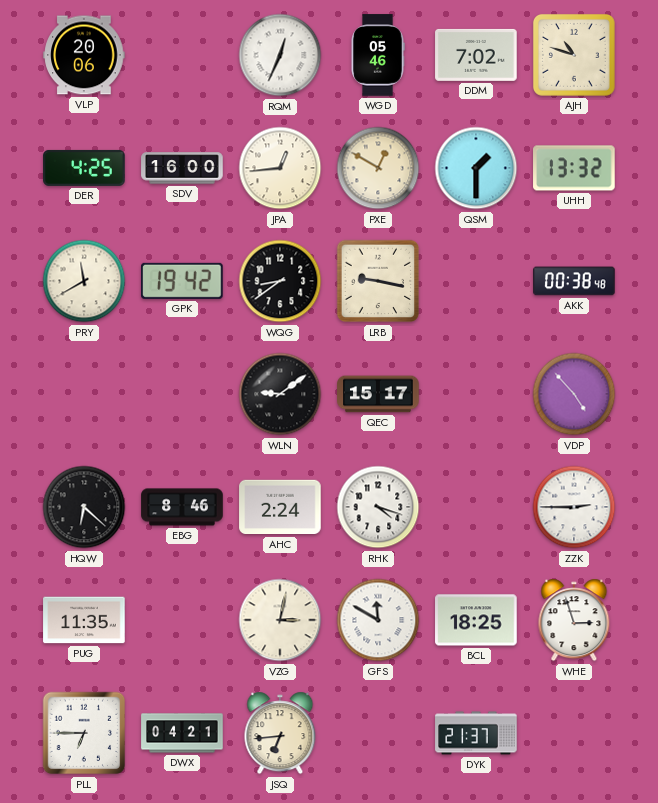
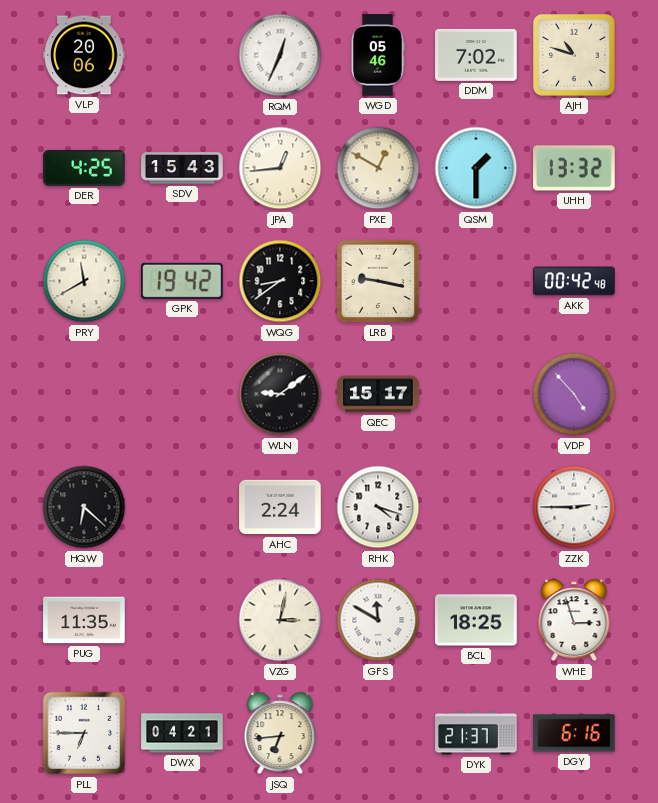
SDV: 16:00 -> 15:43
AKK: 00:38 -> 00:42
EBG: 8:46 -> none
DGY: none -> 6:16
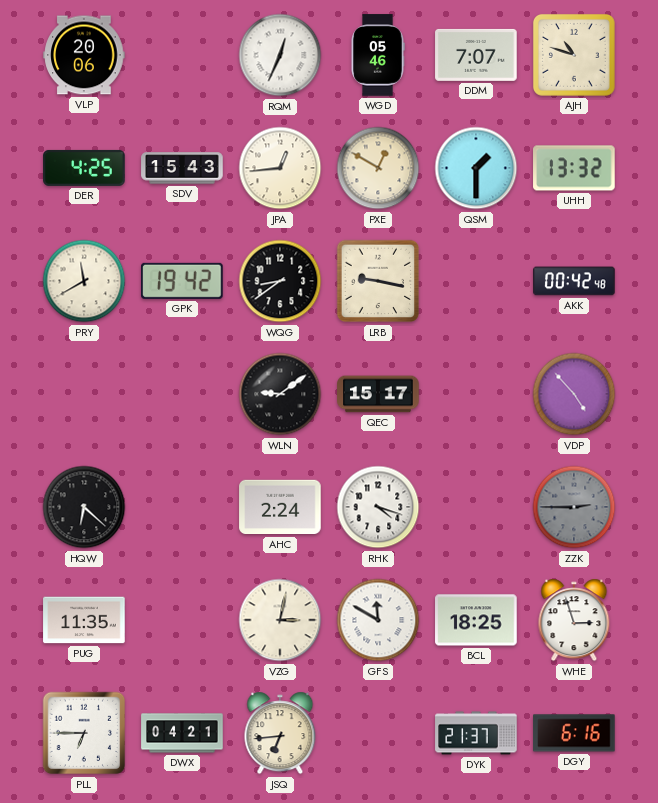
DDM: 7:02 -> 7:07
ZZK dial: white -> grey
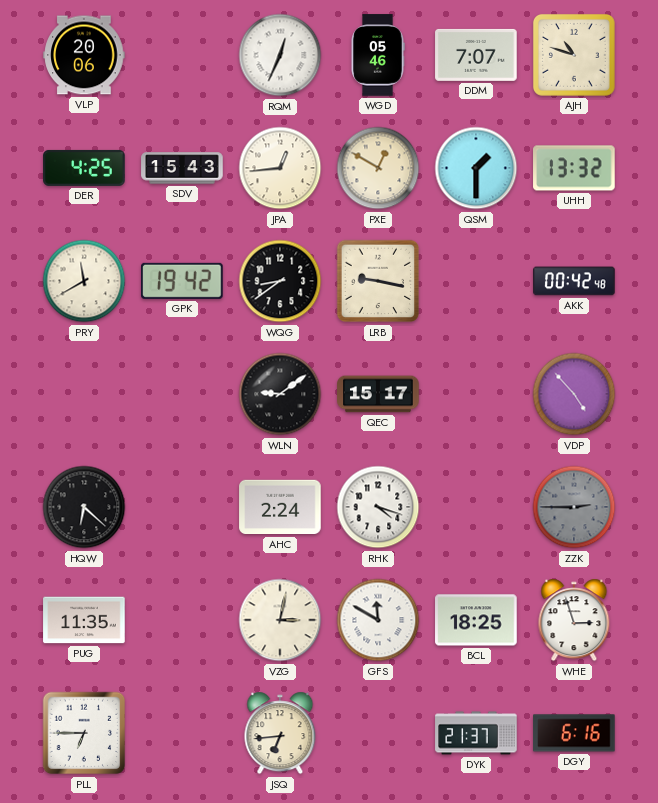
DWX: 04:21 -> none
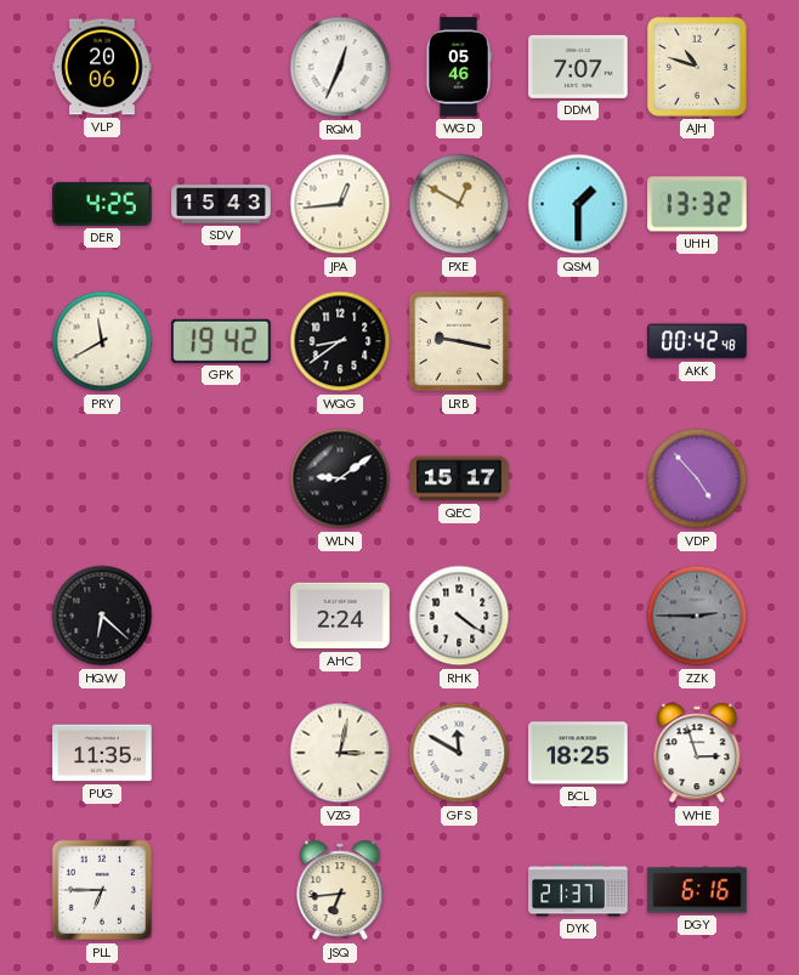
RHK: 4:18 -> 4:21
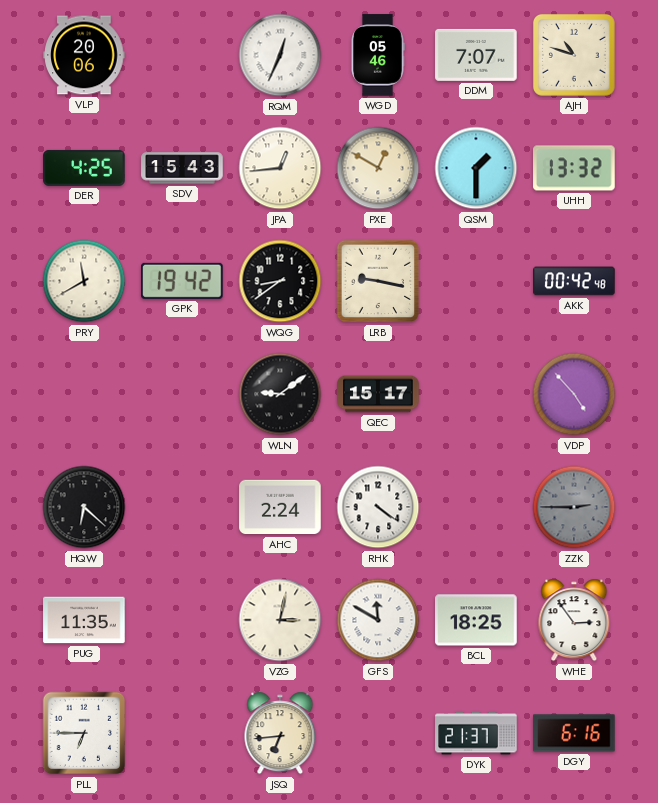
WHE: 2:57 -> 2:54
